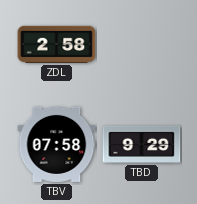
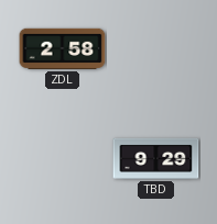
TBV: 07:58 -> none
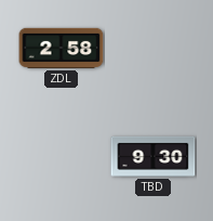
TBD: 9:29 -> 9:30
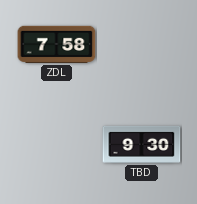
ZDL: 2:58 -> 7:58
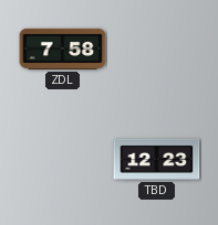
TBD: 9:30 -> 12:23
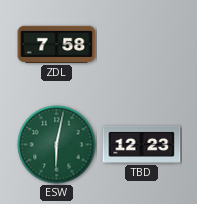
ESW: none -> 6:02
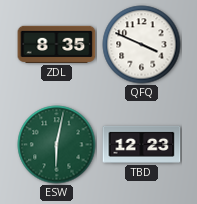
ZDL: 7:58 -> 8:35
QFQ: none -> 3:49
